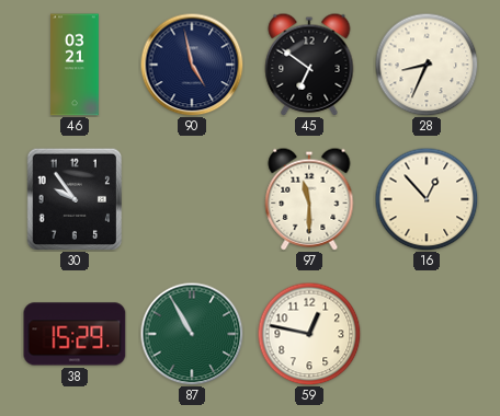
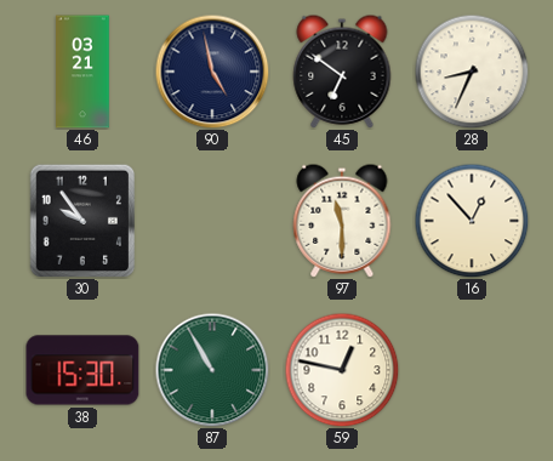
38: 15:29 -> 15:30
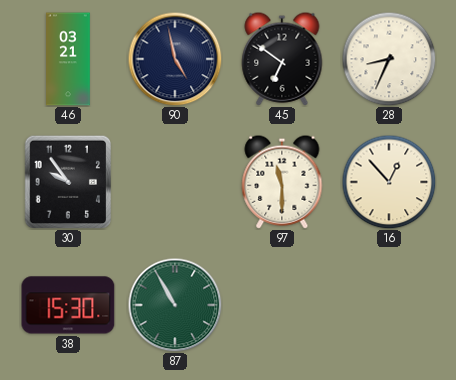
59: 12:47 -> none
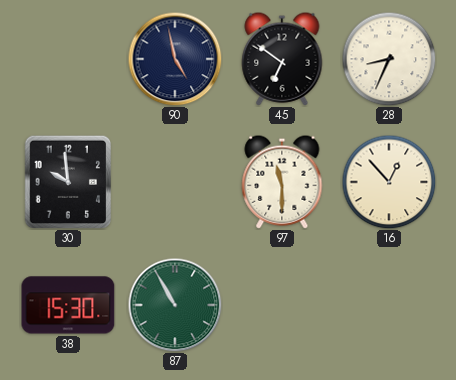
46: 03:21 -> none
30: 9:54 -> 9:59
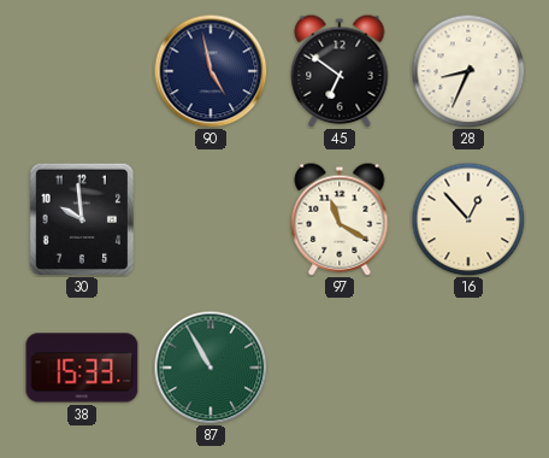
97: 11:30 -> 11:20
38: 15:30 -> 15:33
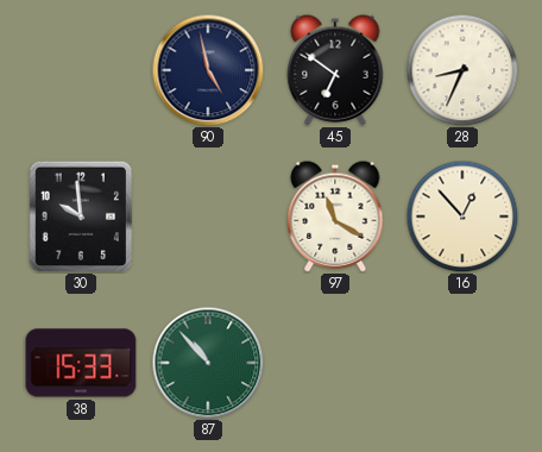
87: 10:55 -> 10:53
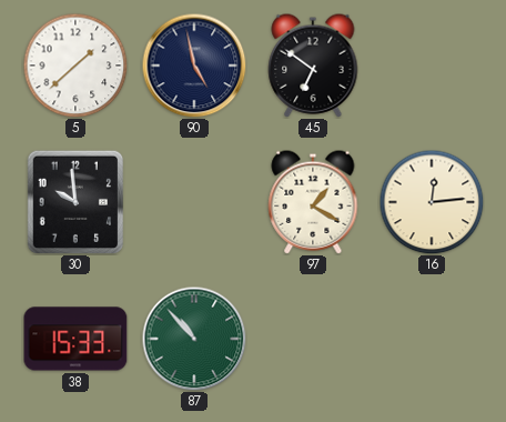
5: none -> 1:38
28: 8:34 -> none
97: 11:20 -> 1:20
16: 12:53 -> 12:14
